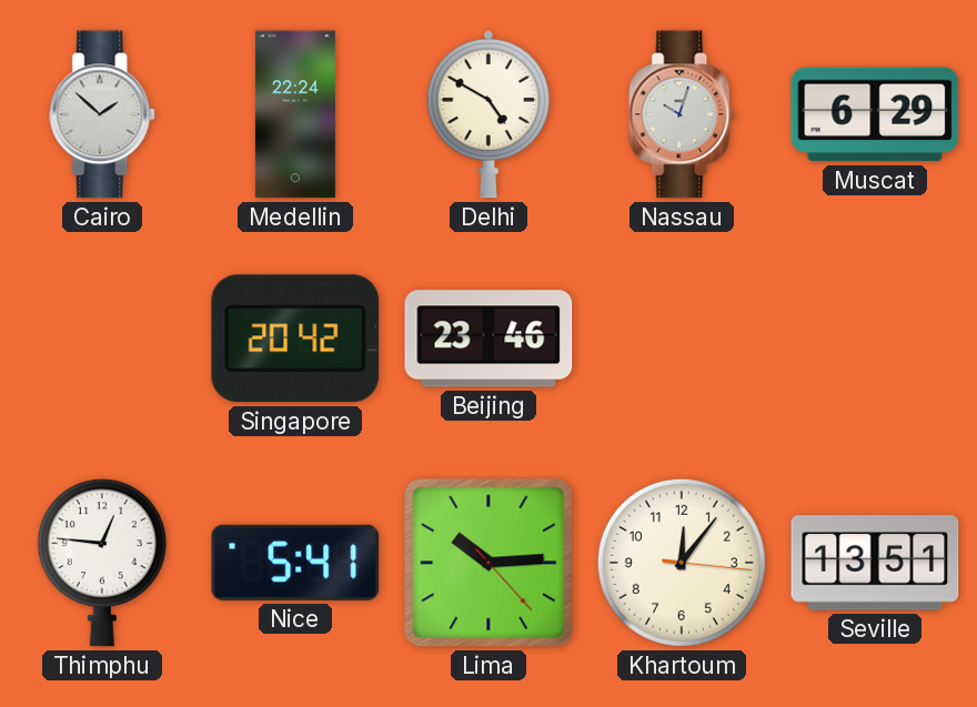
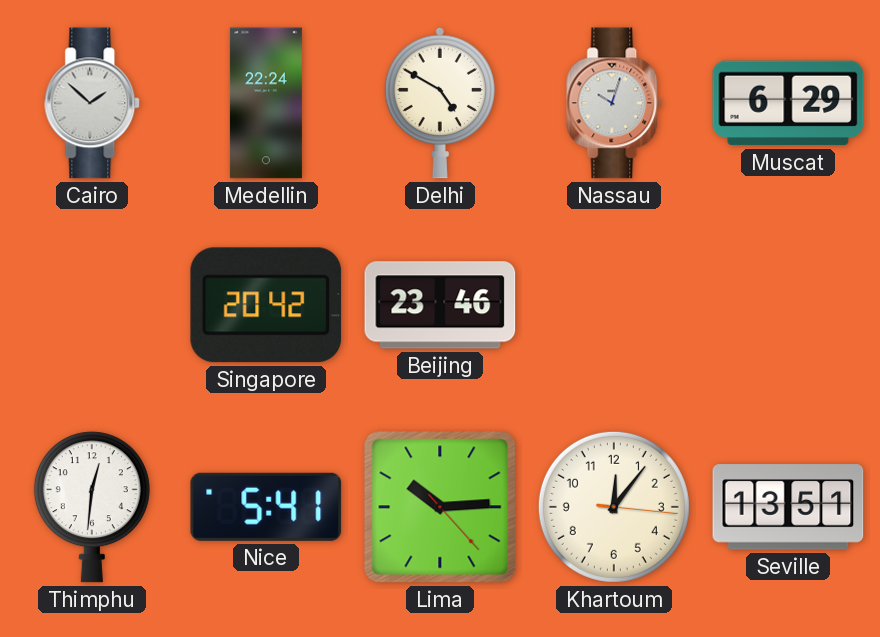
Thimphu: 12:46 -> 12:31
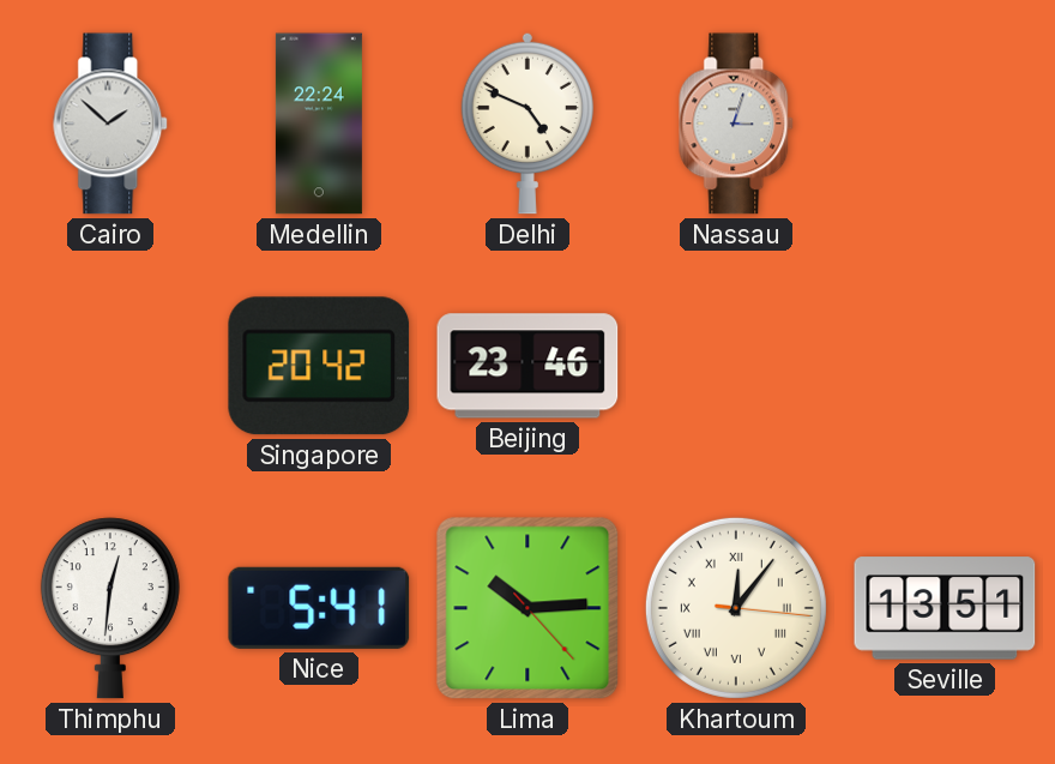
Delhi: 4:50 -> 4:49
Nassau: 10:03 -> 3:03
Muscat: 6:29 -> none
Khartoum numerals: Arabic -> Roman
